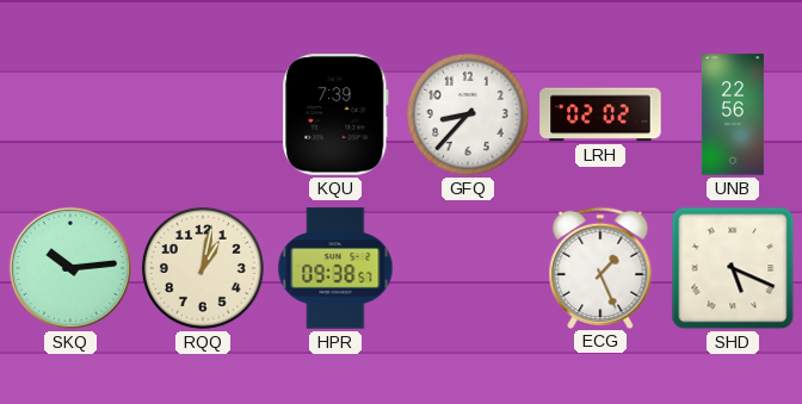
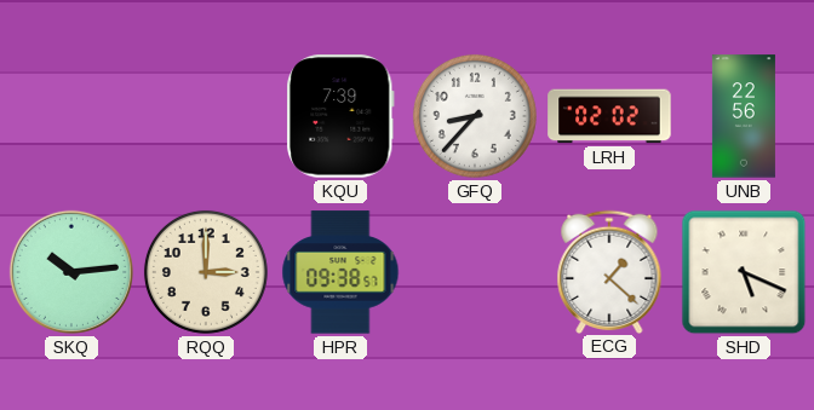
RQQ: 1:02 -> 3:00
ECG: 1:26 -> 1:22
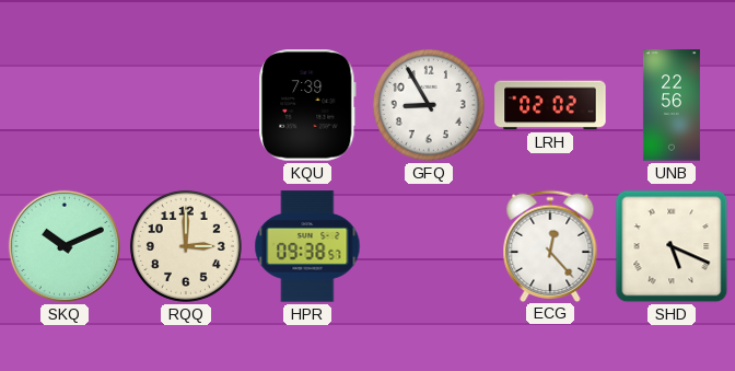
GFQ: 8:37 -> 8:55
SKQ: 10:14 -> 10:11
ECG: 1:22 -> 12:23
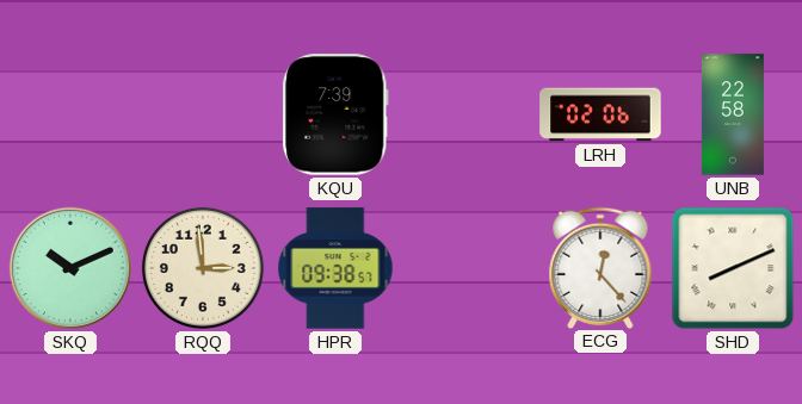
GFQ: 8:55 -> none
LRH: 02:02 -> 02:06
UNB: 22:56 -> 22:58
RQQ: 3:00 -> 2:59
SHD: 5:19 -> 8:11
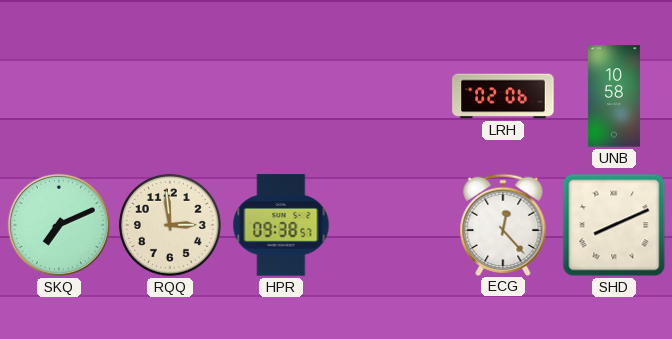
KQU: 7:39 -> none
UNB: 22:58 -> 10:58
SKQ: 10:11 -> 7:11
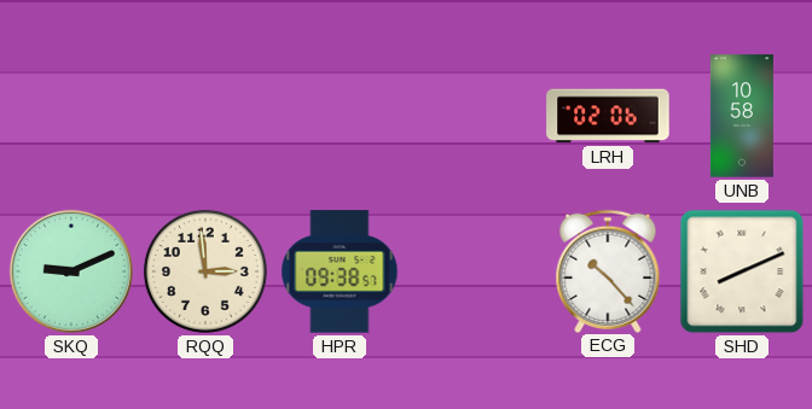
SKQ: 7:11 -> 9:11
ECG: 12:23 -> 10:23
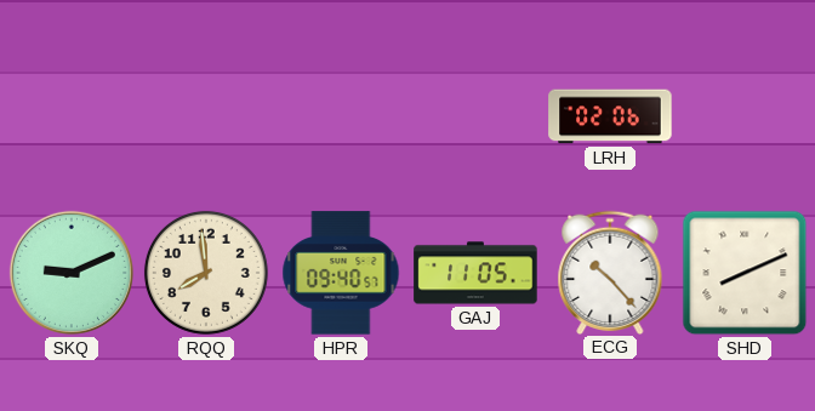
UNB: 10:58 -> none
RQQ: 2:59 -> 7:59
HPR: 09:38 -> 09:40
GAJ: none -> 11:05
